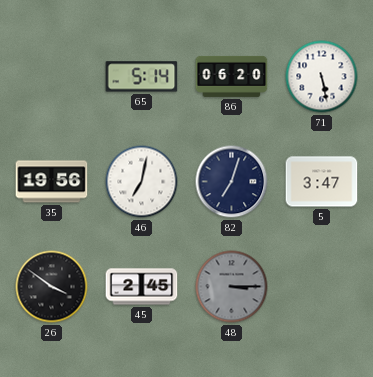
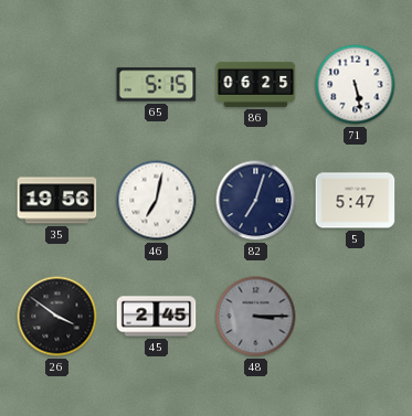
65: 5:14 -> 5:15
86: 06:20 -> 06:25
5: 3:47 -> 5:47
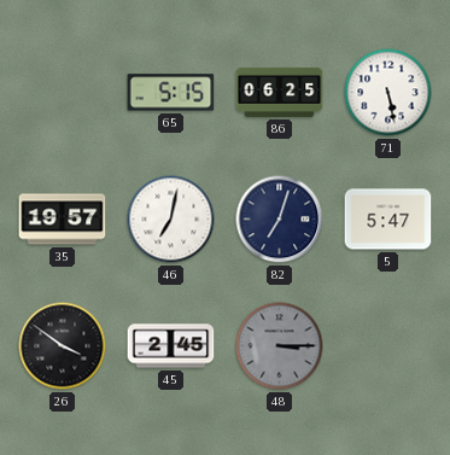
35: 19:56 -> 19:57
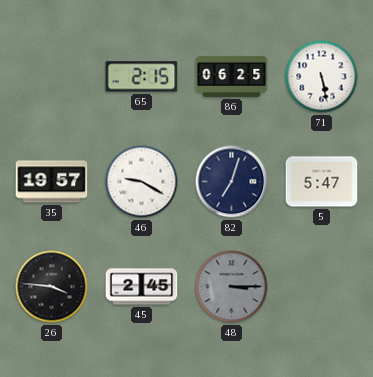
65: 5:15 -> 2:15
46: 7:02 -> 9:20
26: 3:51 -> 3:46
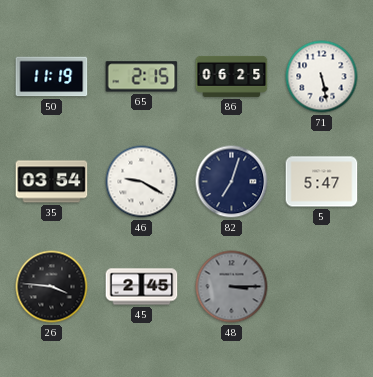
50: none -> 11:19
35: 19:57 -> 03:54
